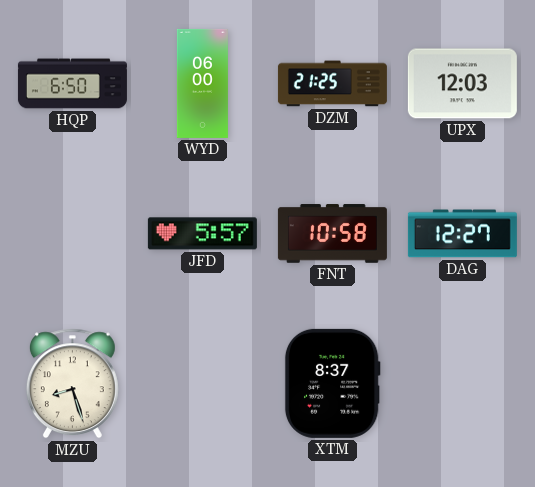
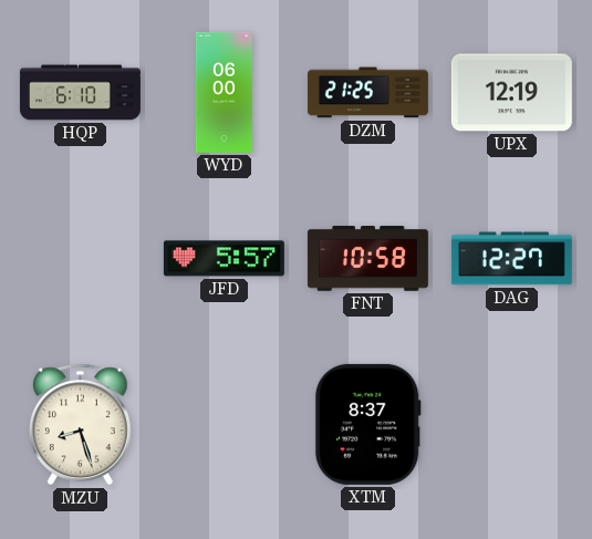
HQP: 6:50 -> 6:10
UPX: 12:03 -> 12:19
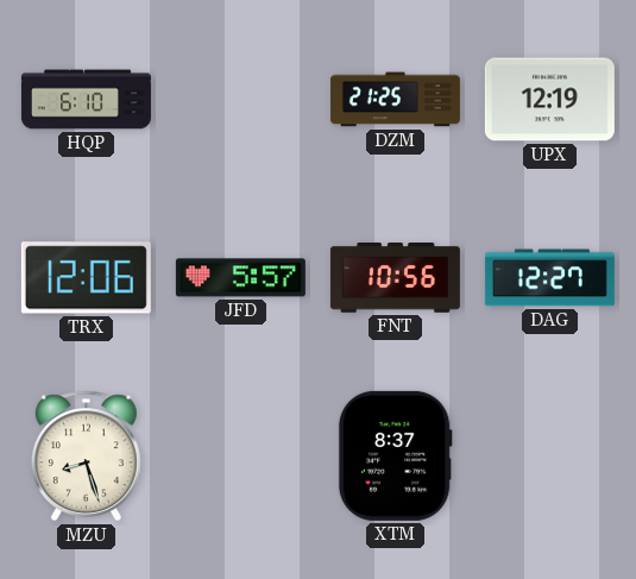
WYD: 06:00 -> none
TRX: none -> 12:06
FNT: 10:58 -> 10:56
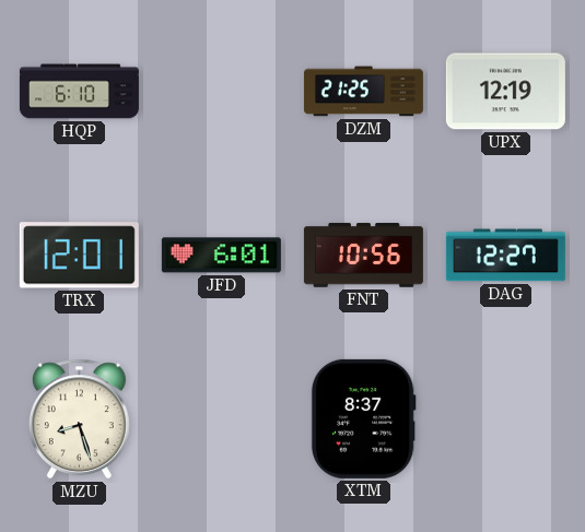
TRX: 12:06 -> 12:01
JFD: 5:57 -> 6:01
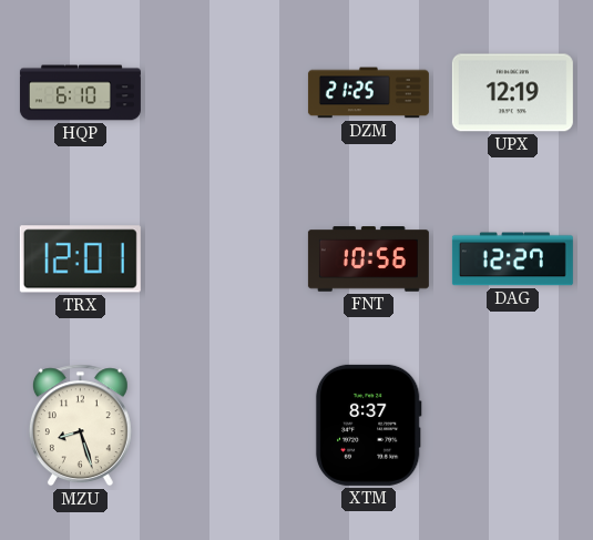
JFD: 6:01 -> none
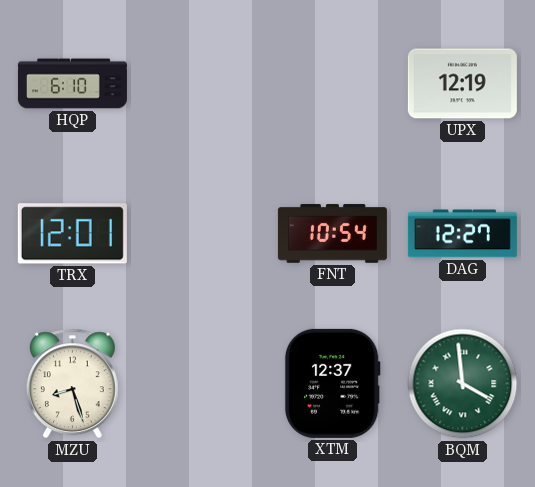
DZM: 21:25 -> none
FNT: 10:56 -> 10:54
XTM: 8:37 -> 12:37
BQM: none -> 3:59
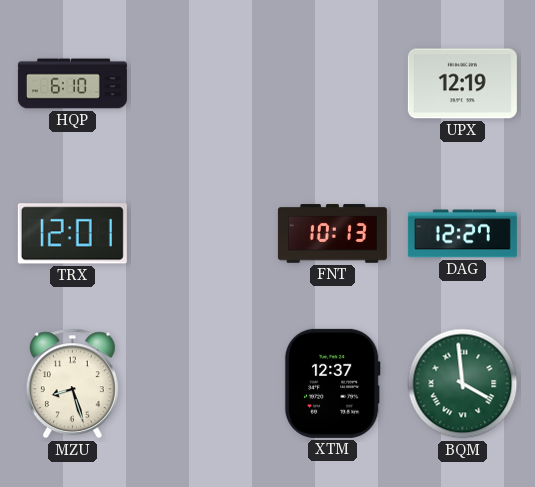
FNT: 10:54 -> 10:13
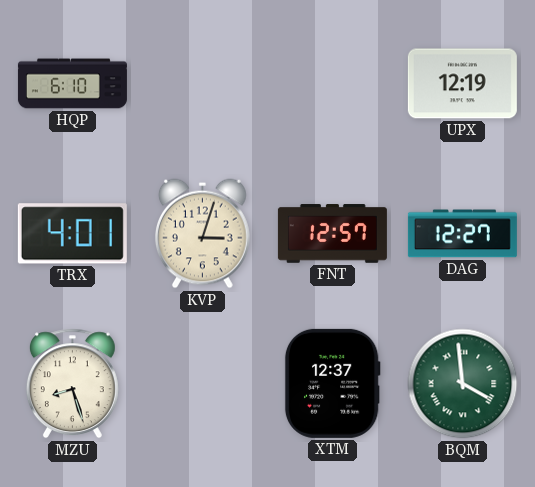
TRX: 12:01 -> 4:01
KVP: none -> 3:03
FNT: 10:13 -> 12:57
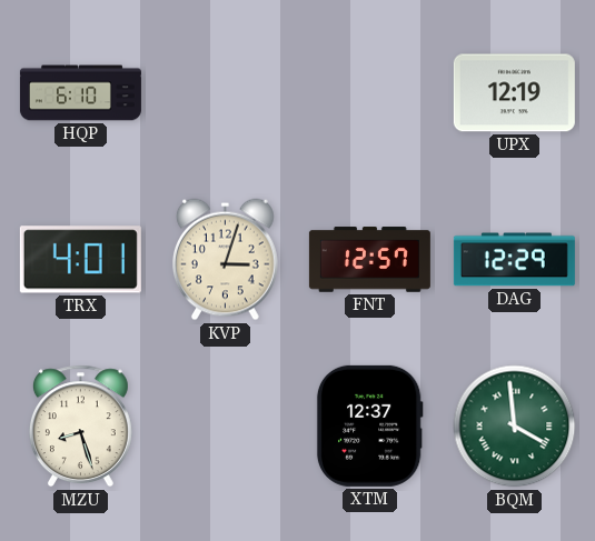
DAG: 12:27 -> 12:29
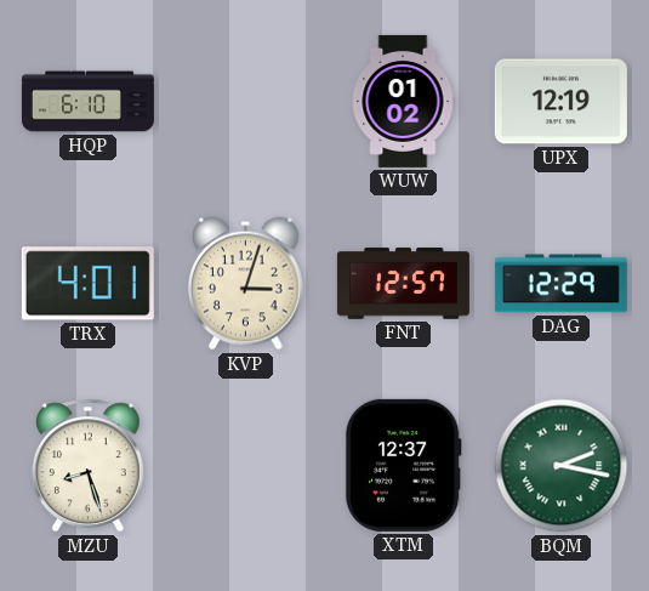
WUW: none -> 01:02
BQM: 3:59 -> 2:17
